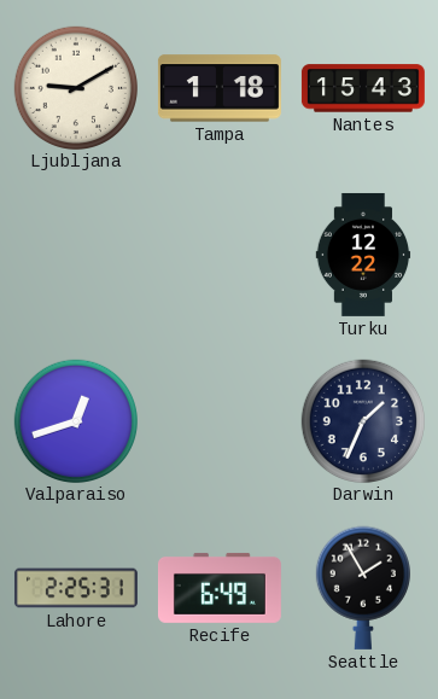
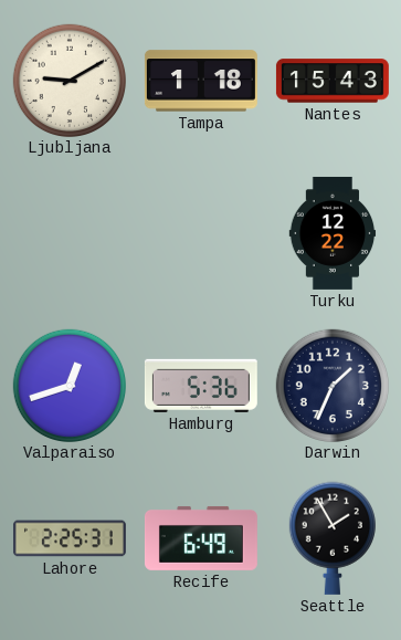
Hamburg: none -> 5:36
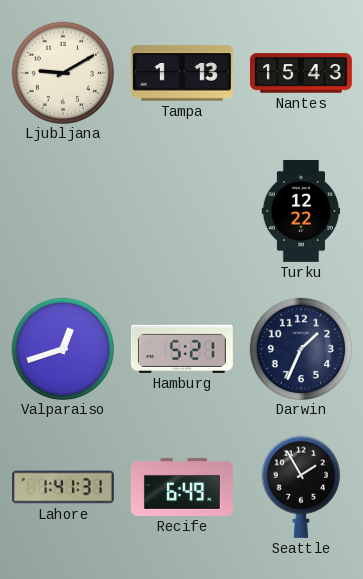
Tampa: 1:18 -> 1:13
Hamburg: 5:36 -> 5:21
Lahore: 2:25 -> 1:41
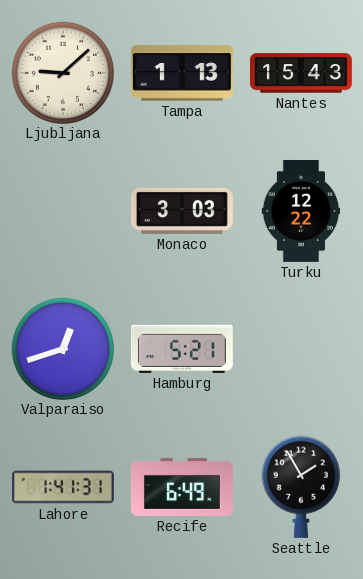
Ljubljana: 9:10 -> 9:08
Monaco: none -> 3:03
Darwin: 1:34 -> none
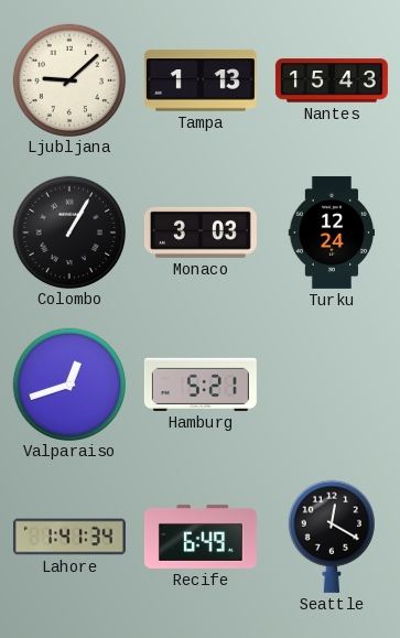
Colombo: none -> 1:05
Turku: 12:22 -> 12:24
Lahore: 1:41:31 -> 1:41:34
Seattle: 1:55 -> 12:20
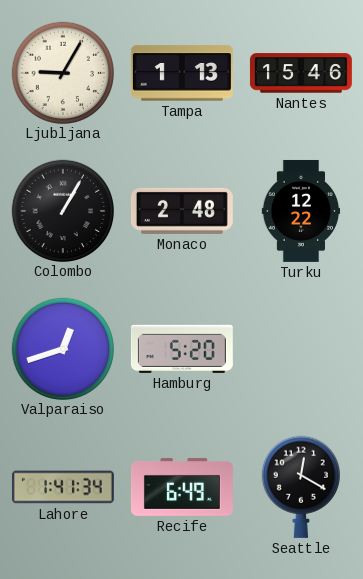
Ljubljana: 9:08 -> 9:05
Nantes: 15:43 -> 15:46
Monaco: 3:03 -> 2:48
Turku: 12:24 -> 12:22
Hamburg: 5:21 -> 5:20
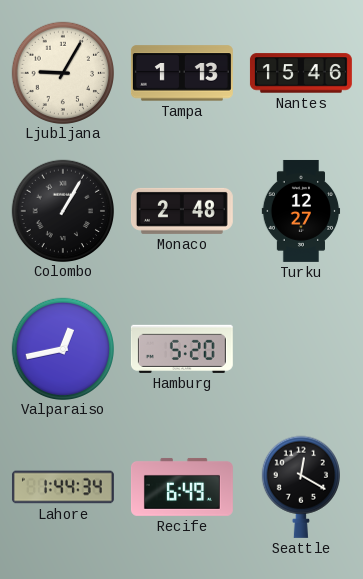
Turku: 12:22 -> 12:27
Valparaiso: 12:42 -> 12:43
Lahore: 1:41 -> 1:44
